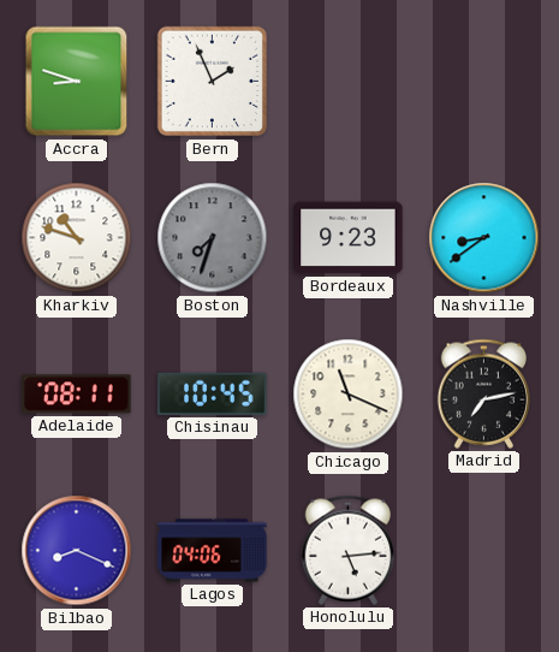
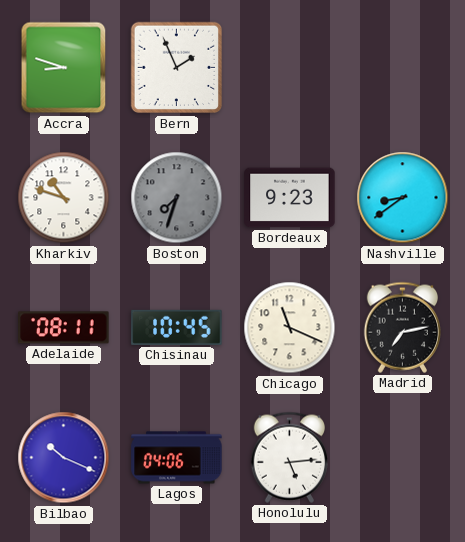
Bilbao: 8:19 -> 10:19
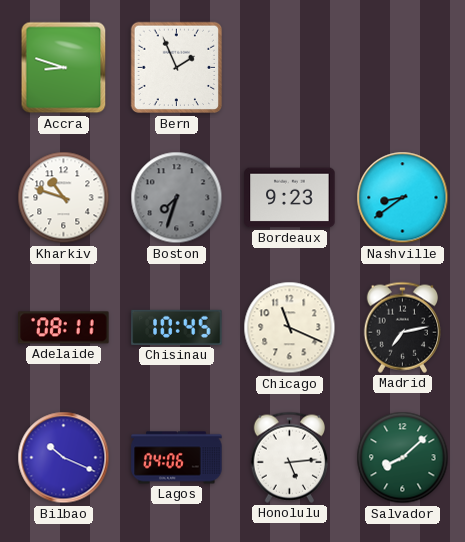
Salvador: none -> 8:08
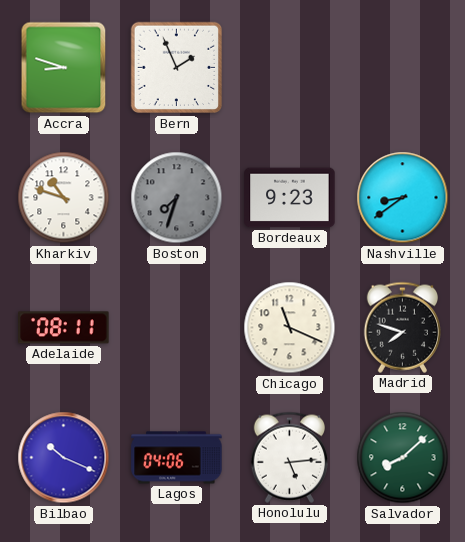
Chisinau: 10:45 -> none
Madrid: 7:13 -> 7:48
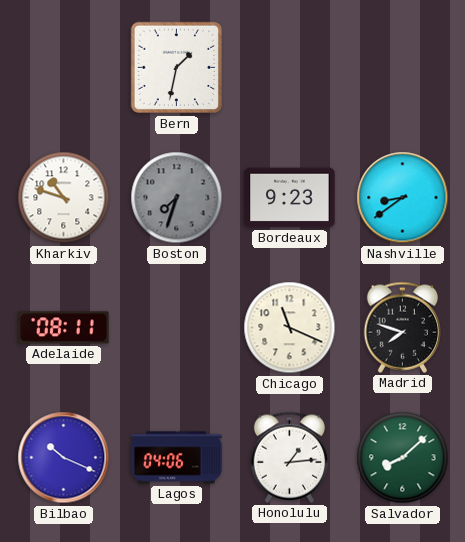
Accra: 8:48 -> none
Bern: 1:56 -> 1:32
Honolulu: 5:14 -> 1:14
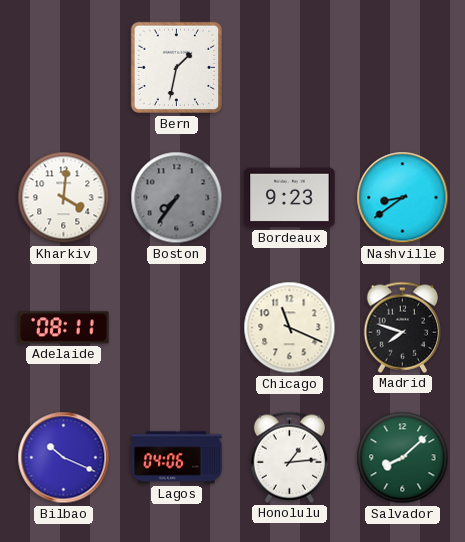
Kharkiv: 10:48 -> 4:01
Boston: 7:33 -> 7:36
